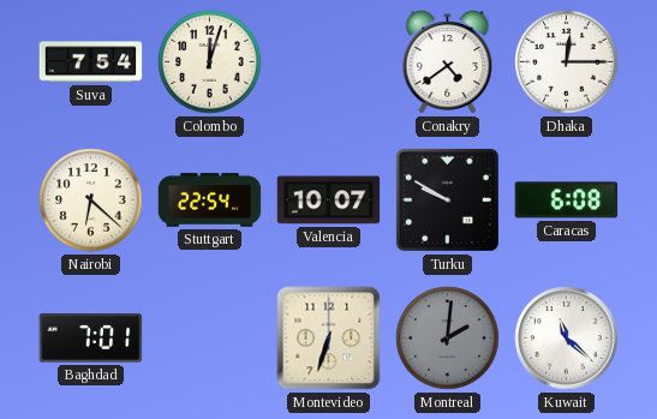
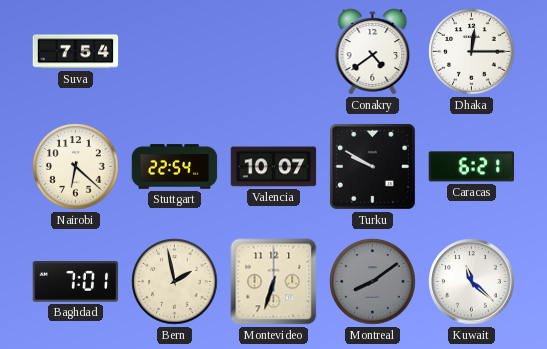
Colombo: 12:03 -> none
Caracas: 6:08 -> 6:21
Bern: none -> 1:58
Montreal: 2:01 -> 8:09
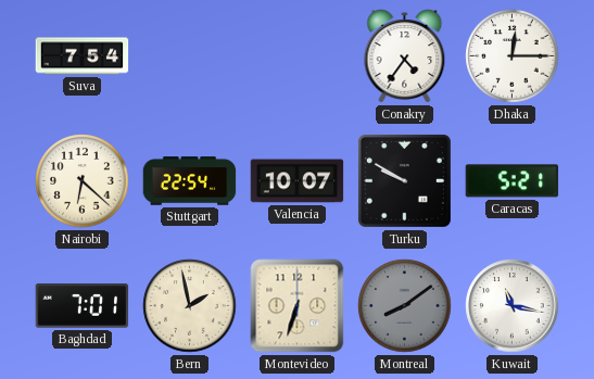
Conakry: 4:39 -> 4:36
Caracas: 6:21 -> 5:21
Kuwait: 11:22 -> 11:17
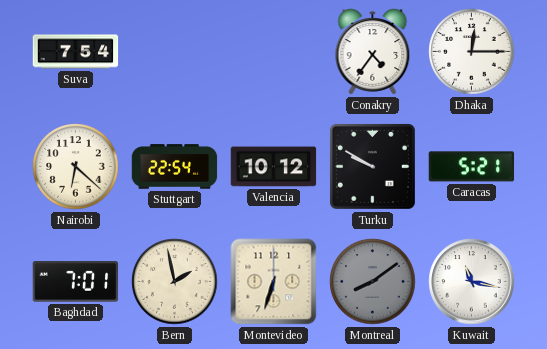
Valencia: 10:07 -> 10:12
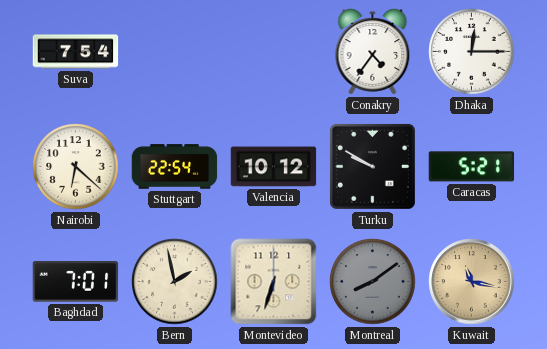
Kuwait dial: white -> champagne
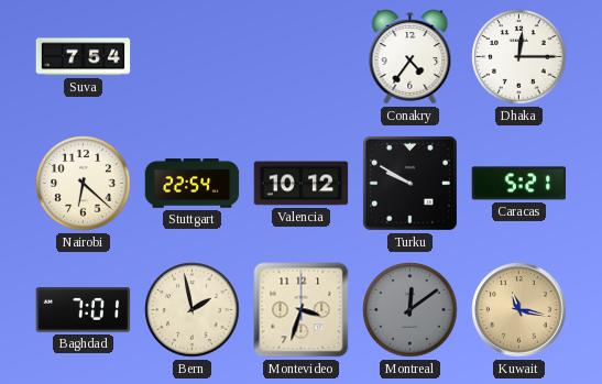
Montevideo: 6:33 -> 3:33
Montreal: 8:09 -> 12:09
